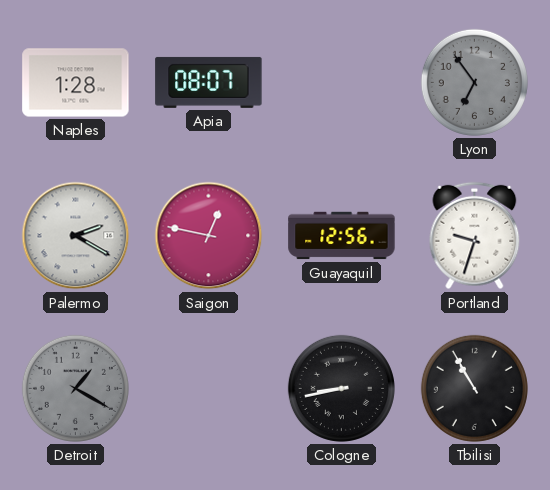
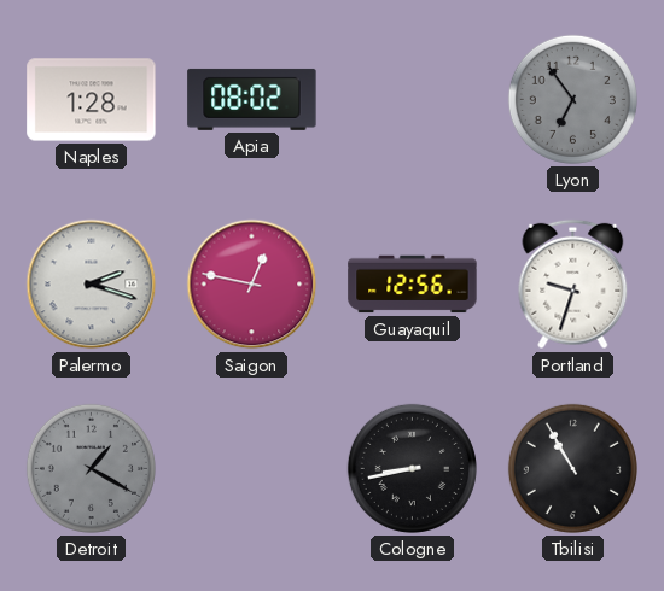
Apia: 08:07 -> 08:02
Palermo: 2:20 -> 2:18
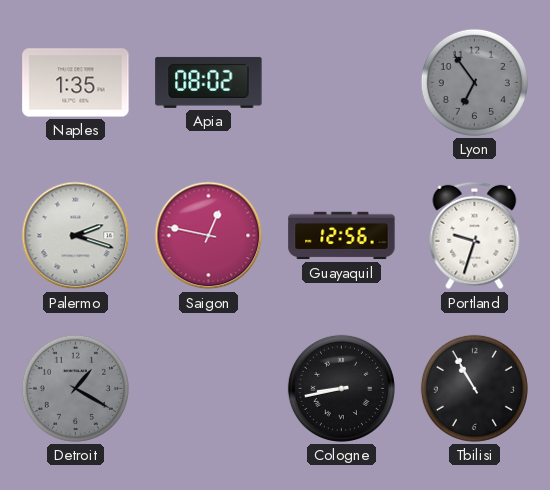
Naples: 1:28 -> 1:35
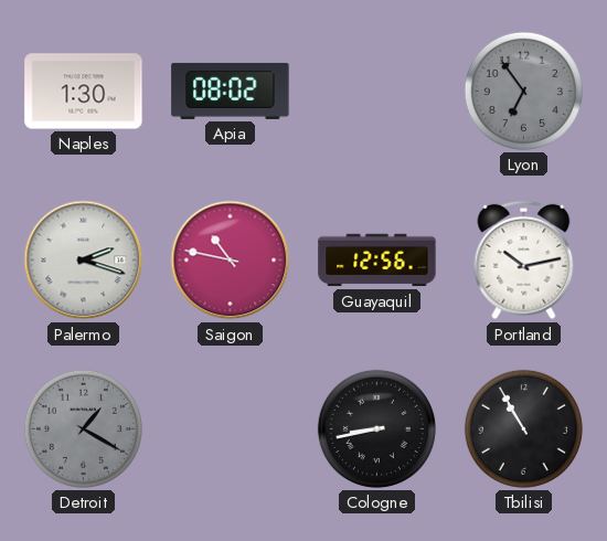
Naples: 1:35 -> 1:30
Saigon: 12:47 -> 10:47
Portland: 9:33 -> 10:13
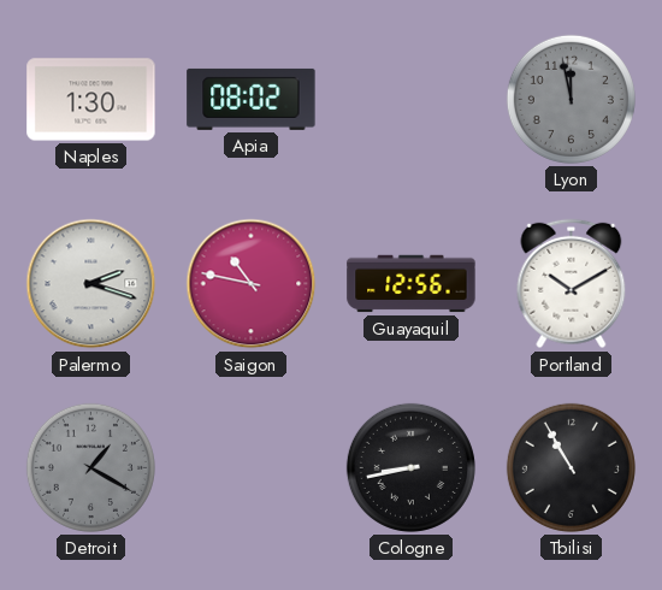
Lyon: 6:54 -> 11:58
Portland: 10:13 -> 10:10
